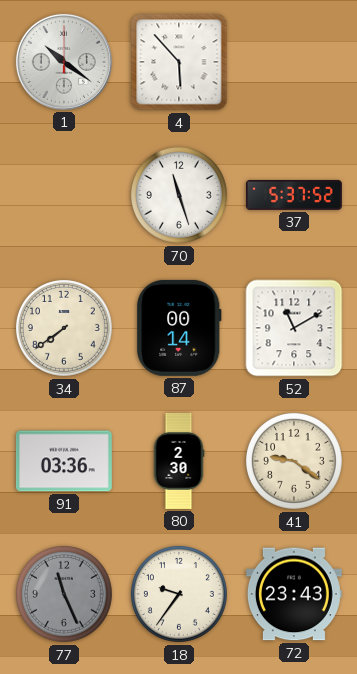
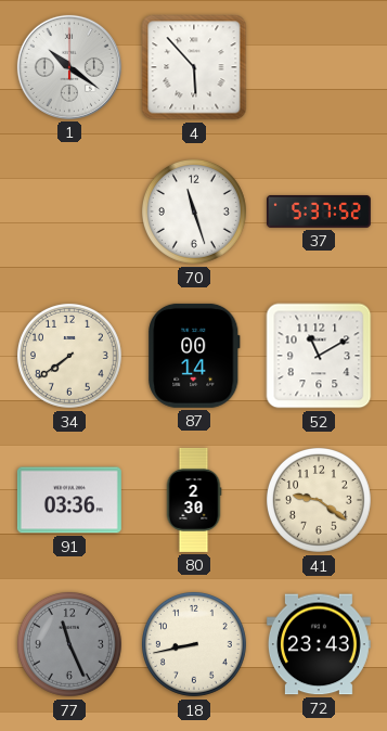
18: 9:36 -> 8:43
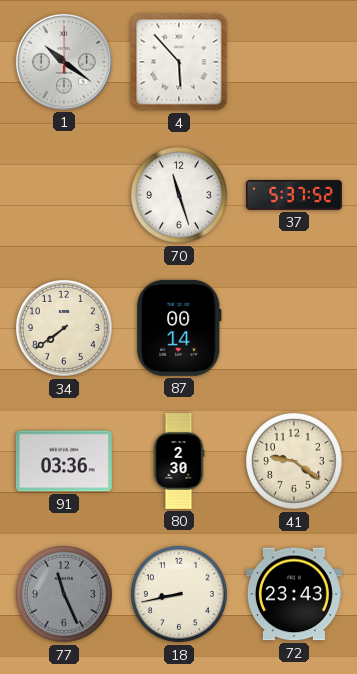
52: 11:10 -> none
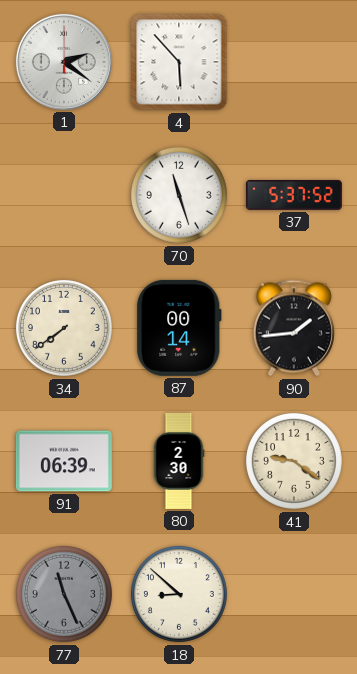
1: 10:21 -> 2:21
90: none -> 1:44
91: 03:36 -> 06:39
18: 8:43 -> 8:52
72: 23:43 -> none
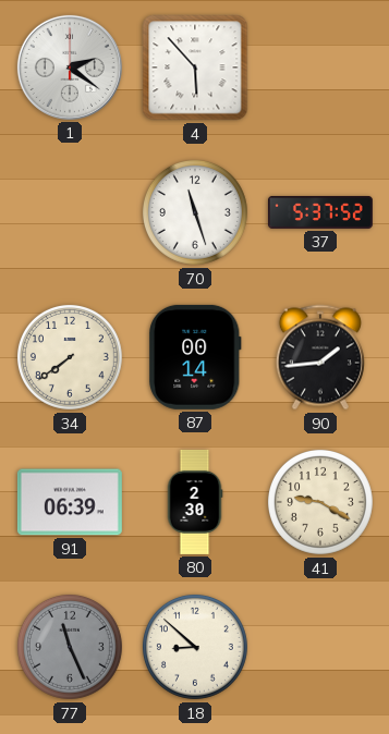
41: 9:21 -> 9:20
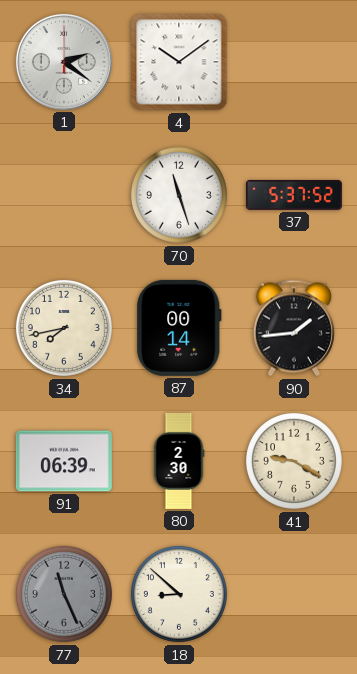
4: 5:53 -> 10:09
34: 7:39 -> 7:43
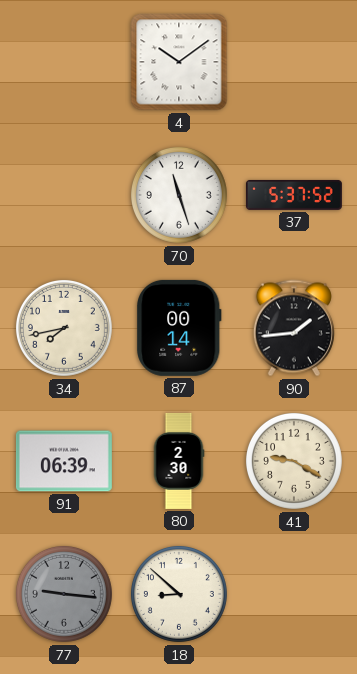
1: 2:21 -> none
77: 11:26 -> 9:16
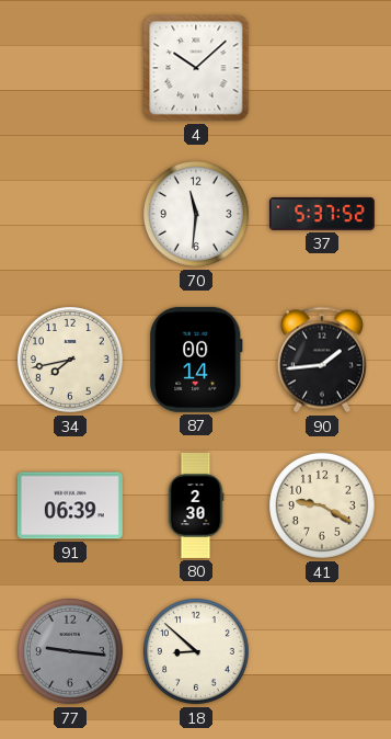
4: 10:09 -> 10:08
70: 11:27 -> 11:31
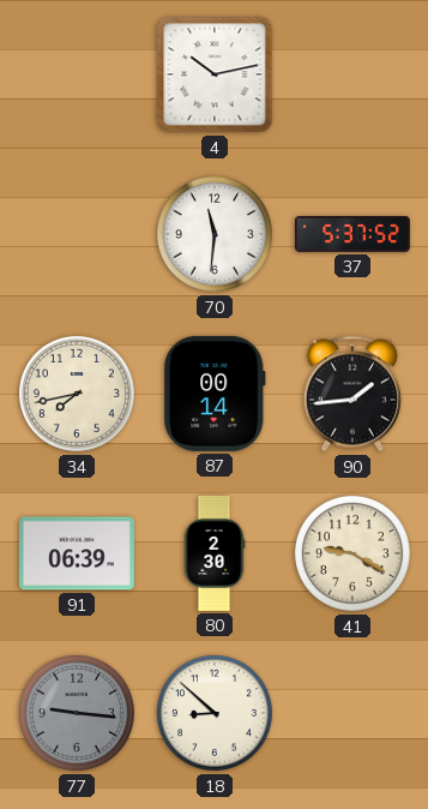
4: 10:08 -> 10:13
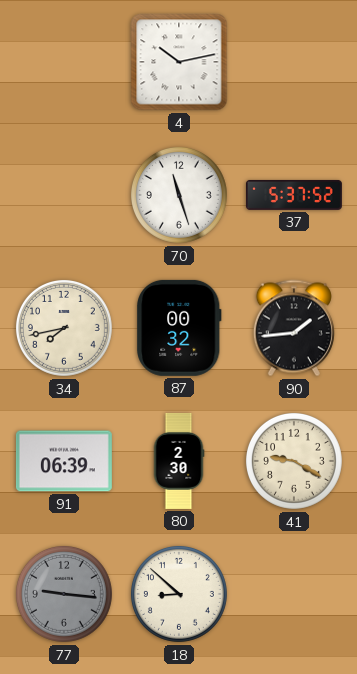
70: 11:31 -> 11:27
87: 00:14 -> 00:32
